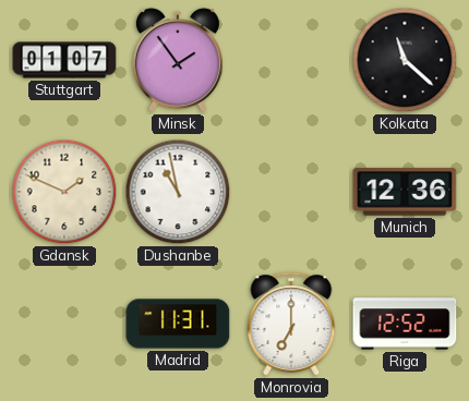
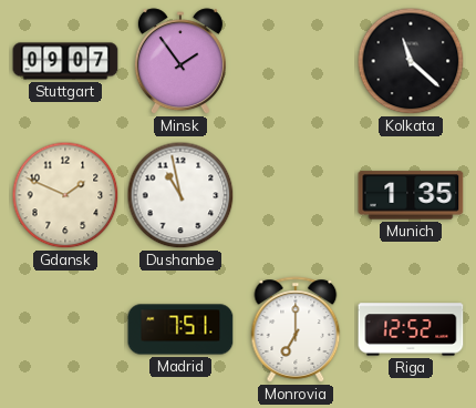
Stuttgart: 01:07 -> 09:07
Munich: 12:36 -> 1:35
Madrid: 11:31 -> 7:51
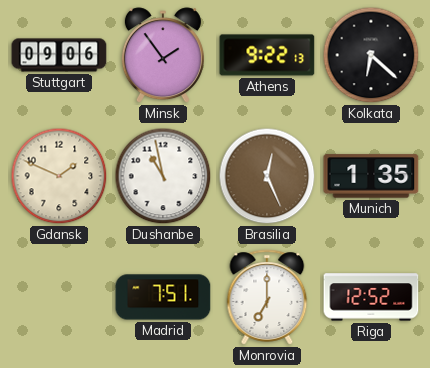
Stuttgart: 09:07 -> 09:06
Athens: none -> 9:22
Kolkata: 11:22 -> 6:22
Brasilia: none -> 12:26
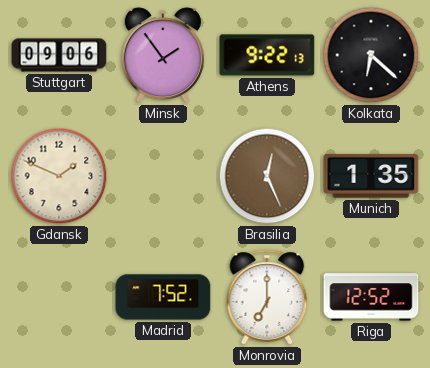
Dushanbe: 10:58 -> none
Madrid: 7:51 -> 7:52
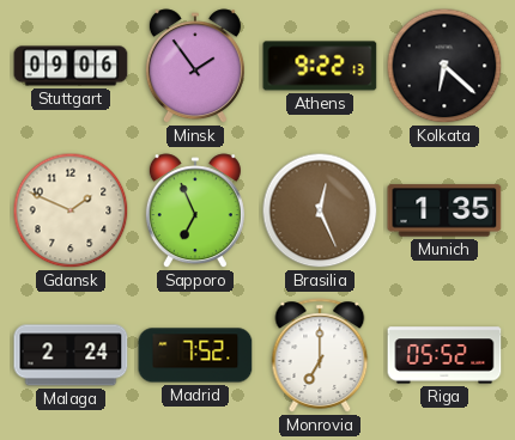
Sapporo: none -> 6:56
Malaga: none -> 2:24
Riga: 12:52 -> 05:52
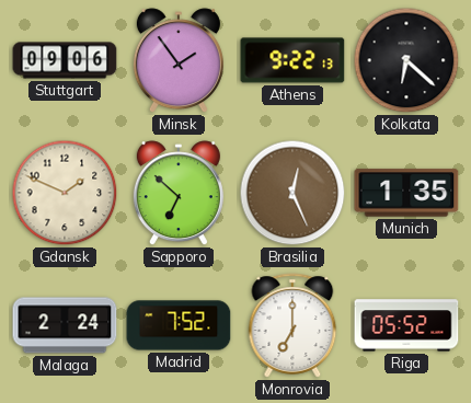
Sapporo: 6:56 -> 6:52
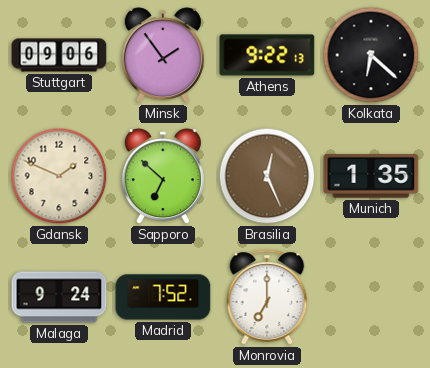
Malaga: 2:24 -> 9:24
Riga: 05:52 -> none
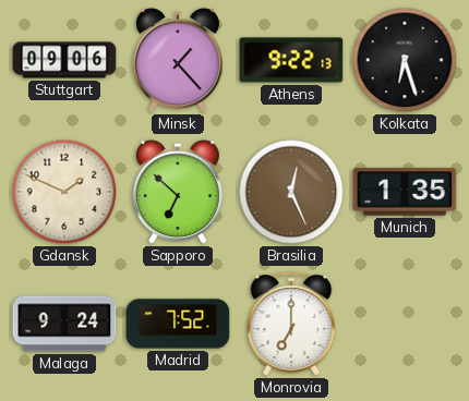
Minsk: 1:54 -> 1:23
Kolkata: 6:22 -> 6:27
